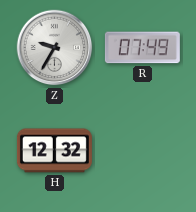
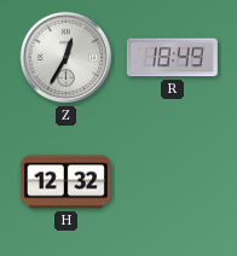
Z: 9:35 -> 12:35
R: 07:49 -> 18:49
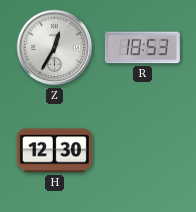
R: 18:49 -> 18:53
H: 12:32 -> 12:30
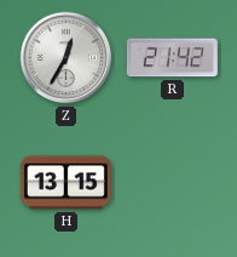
R: 18:53 -> 21:42
H: 12:30 -> 13:15
